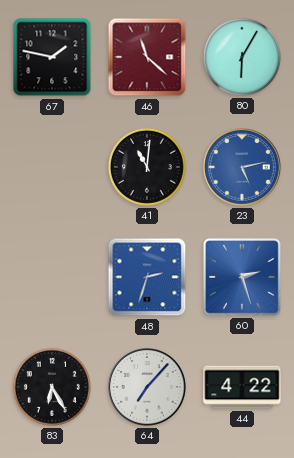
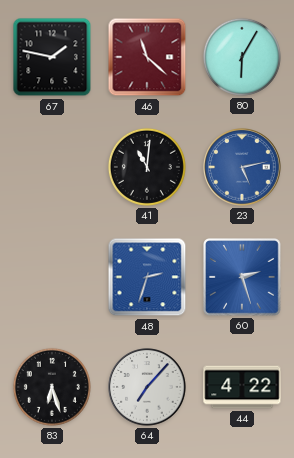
83: 6:25 -> 6:27
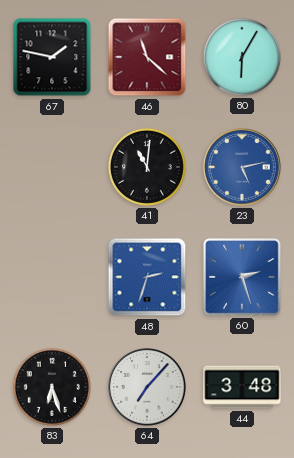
44: 4:22 -> 3:48
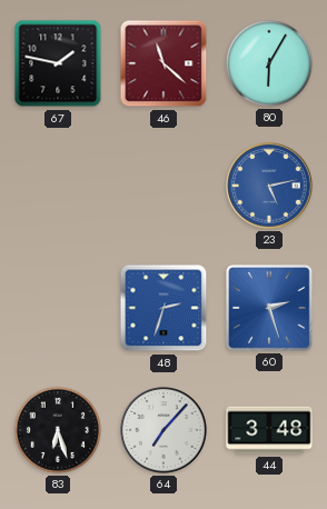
41: 11:01 -> none
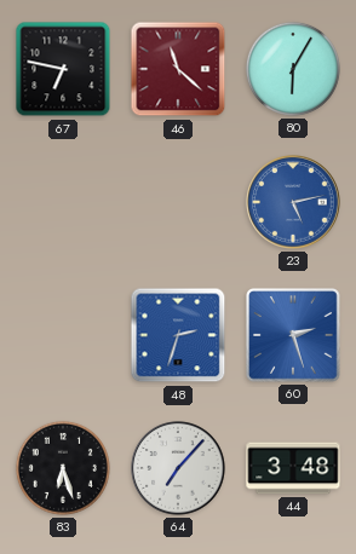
67: 1:47 -> 6:47
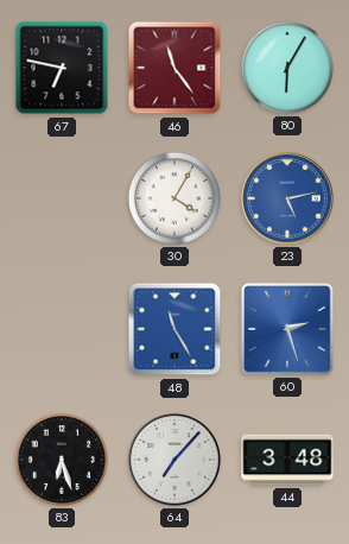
46: 11:22 -> 11:24
30: none -> 4:05
48: 2:33 -> 11:25
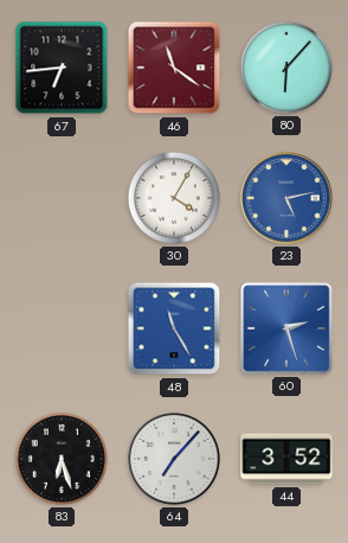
67: 6:47 -> 6:44
46: 11:24 -> 11:21
80: 6:05 -> 6:07
44: 3:48 -> 3:52
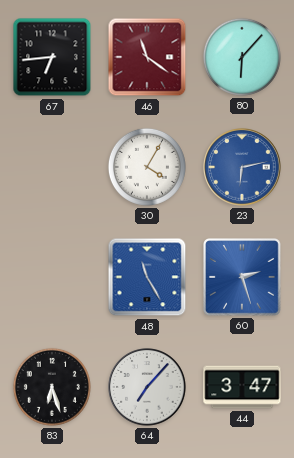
23: 5:13 -> 6:13
44: 3:52 -> 3:47
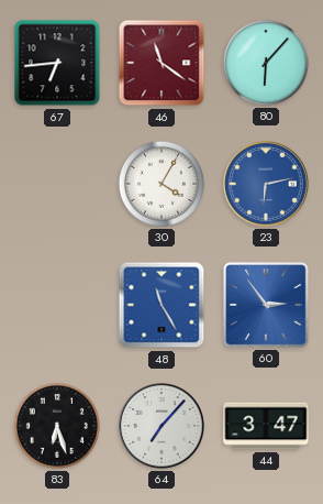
60: 2:27 -> 2:54
